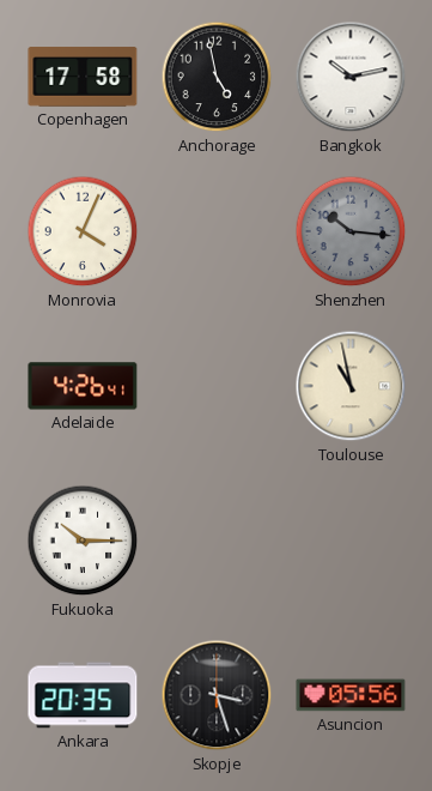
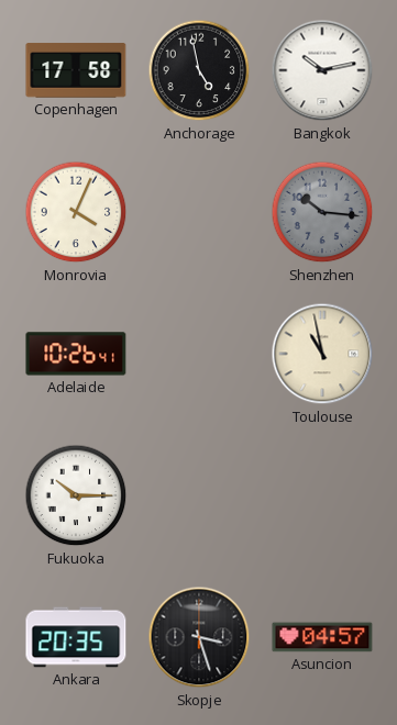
Adelaide: 4:26 -> 10:26
Asuncion: 05:56 -> 04:57
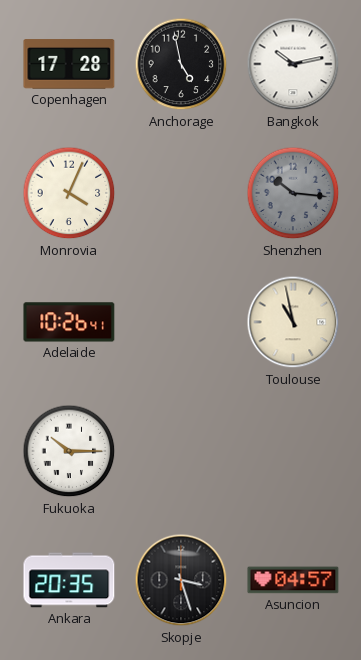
Copenhagen: 17:58 -> 17:28
